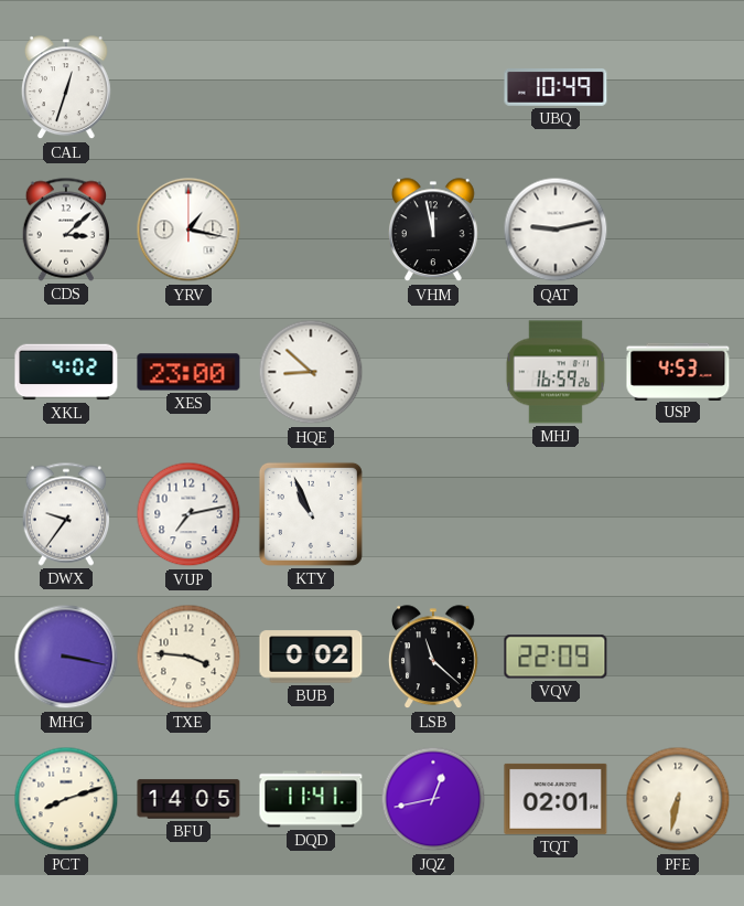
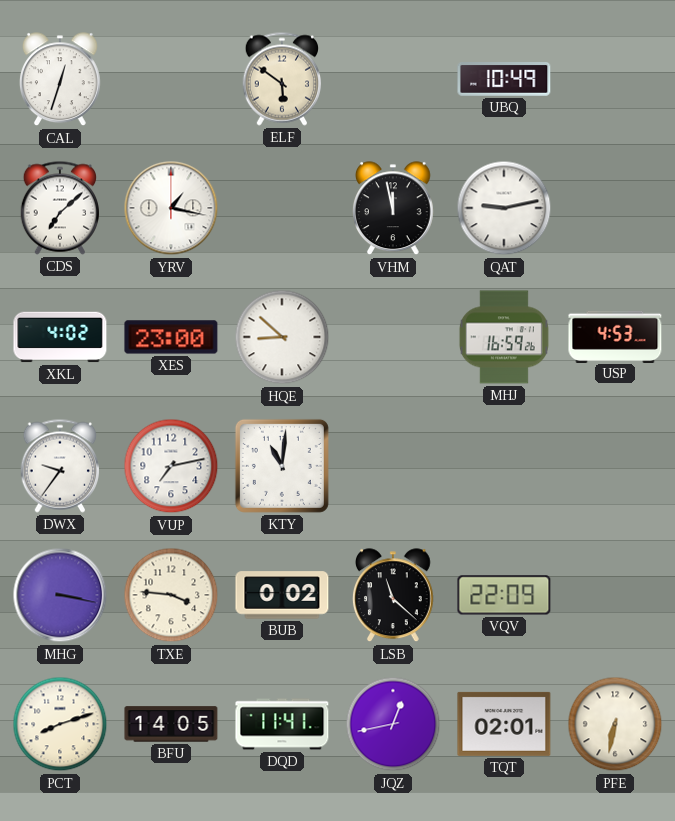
ELF: none -> 5:51
CDS: 3:08 -> 7:08
KTY: 10:56 -> 11:01
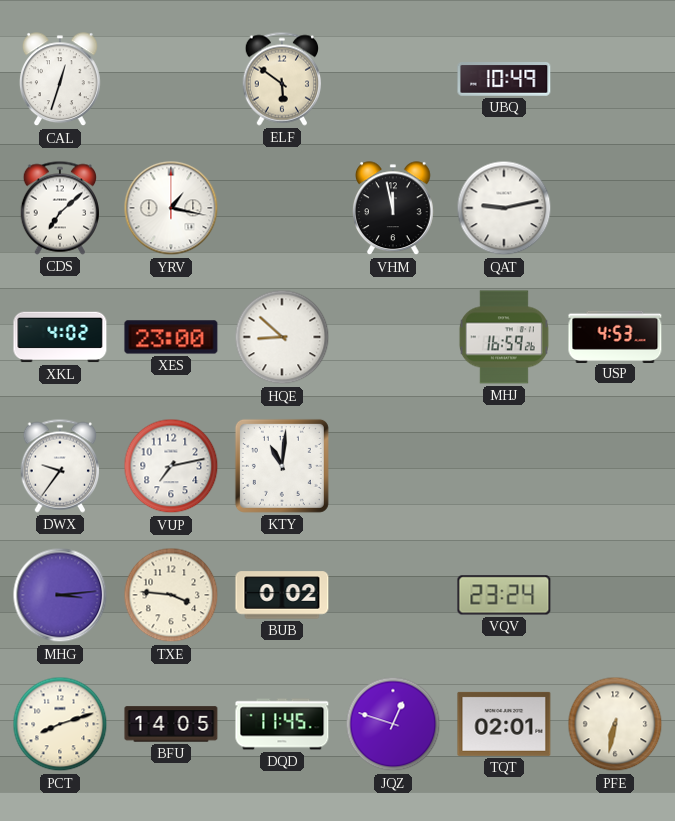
MHG: 3:17 -> 3:14
LSB: 11:22 -> none
VQV: 22:09 -> 23:24
DQD: 11:41 -> 11:45
JQZ: 12:43 -> 12:48
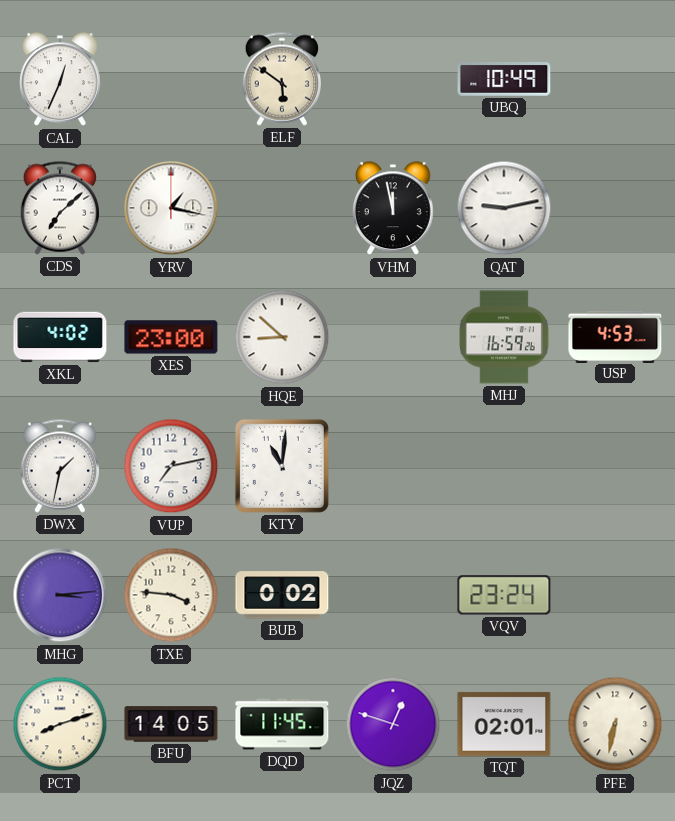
CAL: 12:33 -> 12:34
DWX: 9:36 -> 1:32
